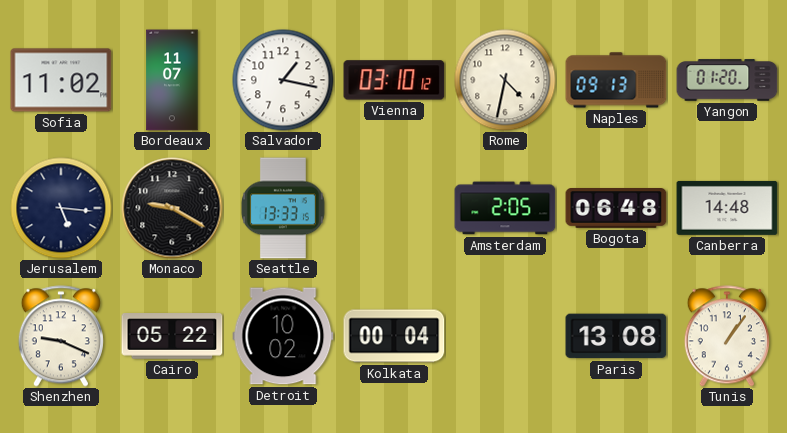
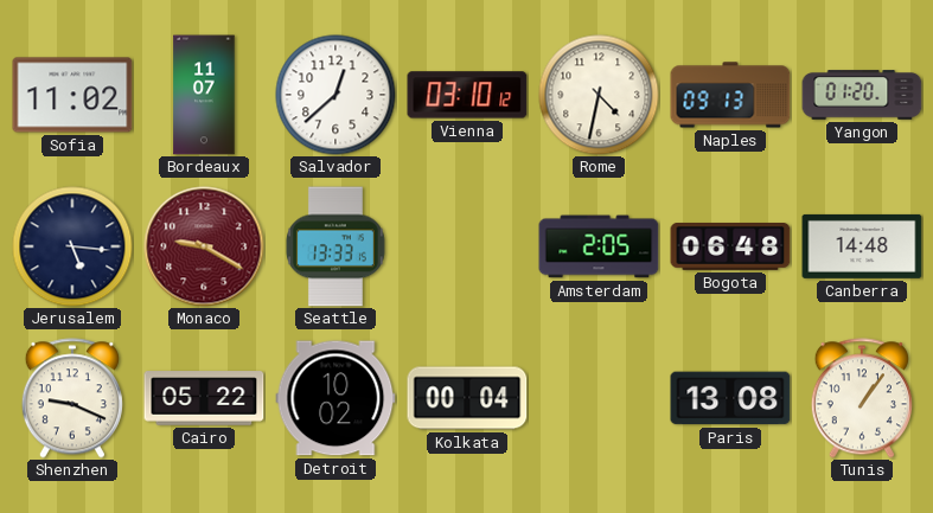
Salvador: 1:17 -> 12:38
Monaco dial: black -> burgundy
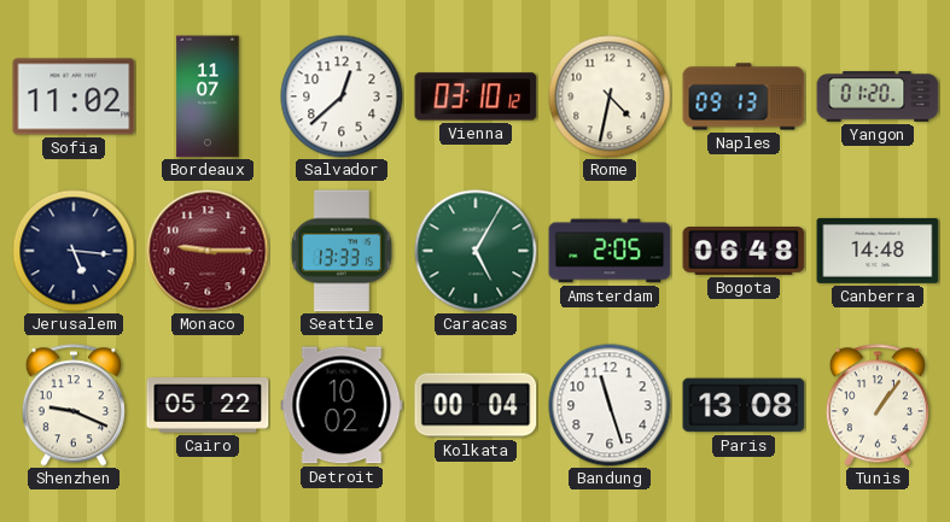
Monaco: 9:20 -> 9:15
Caracas: none -> 5:05
Bandung: none -> 11:27
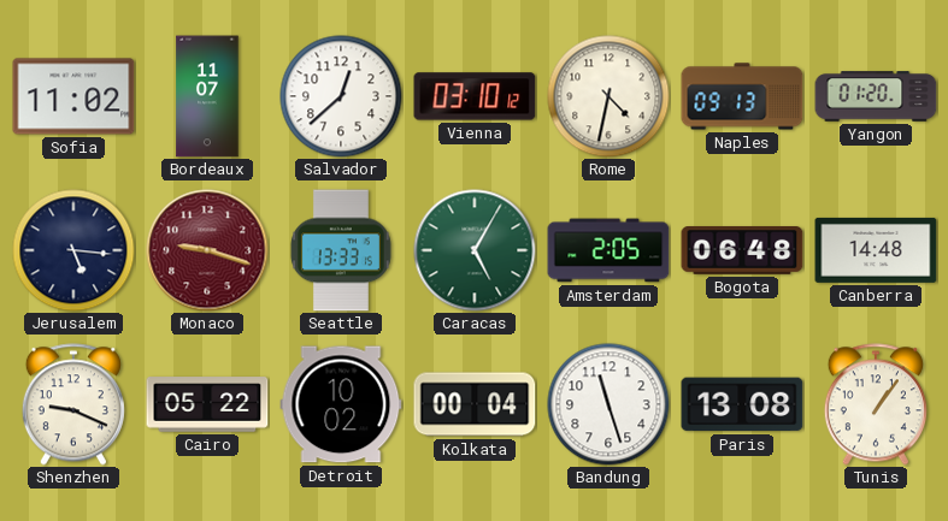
Monaco: 9:15 -> 9:18
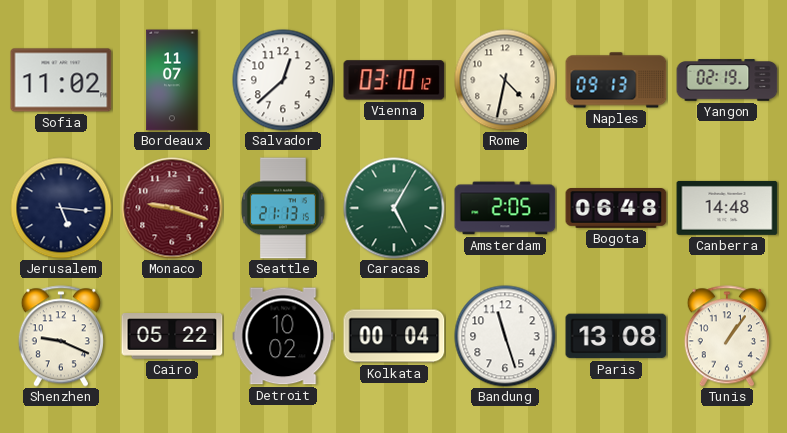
Yangon: 01:20 -> 02:19
Seattle: 13:33 -> 21:13
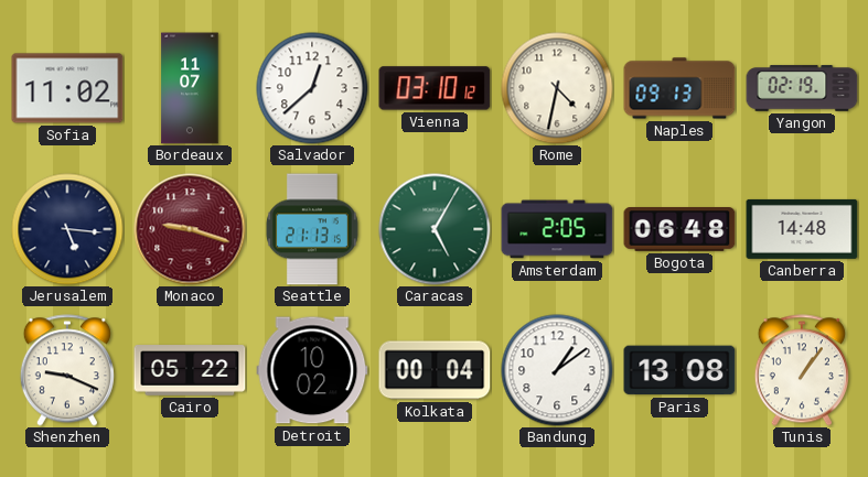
Bandung: 11:27 -> 1:09
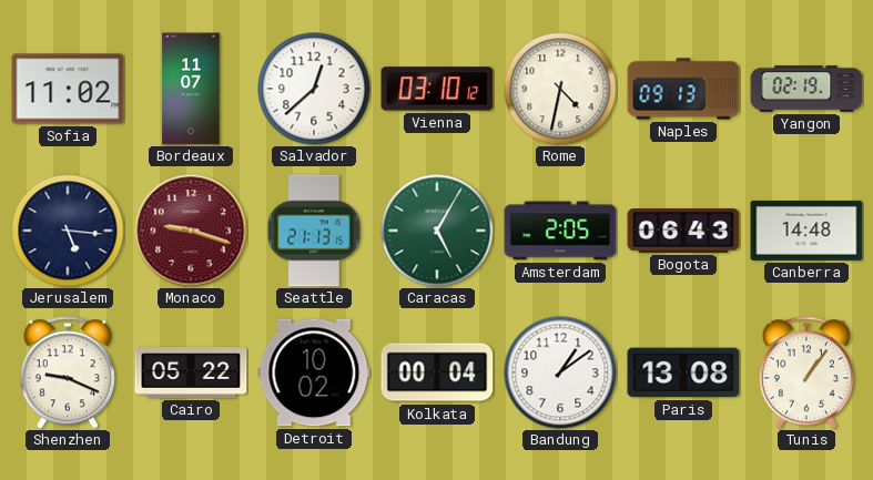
Bogota: 06:48 -> 06:43
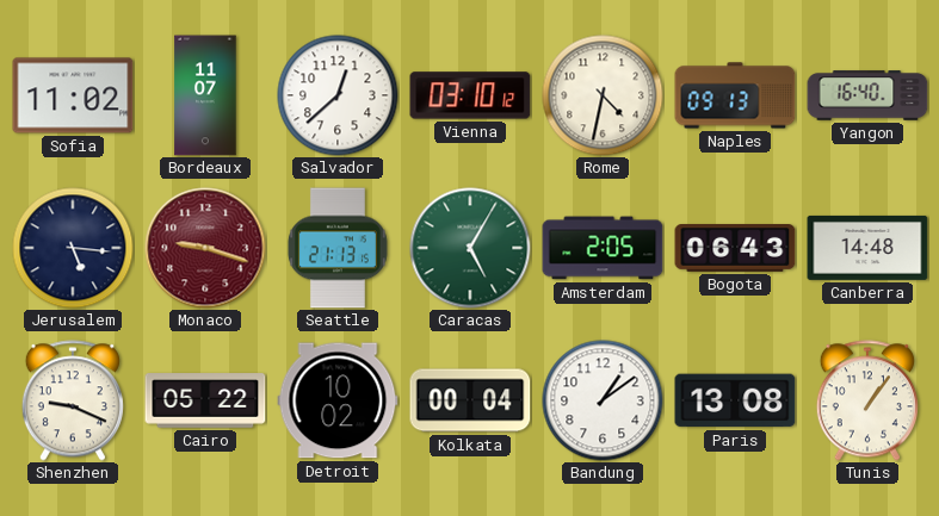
Yangon: 02:19 -> 16:40
